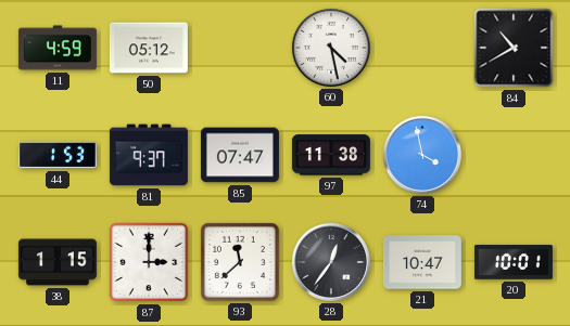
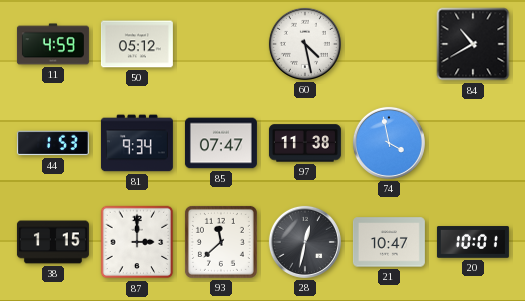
81: 9:37 -> 9:34
28: 12:36 -> 12:32
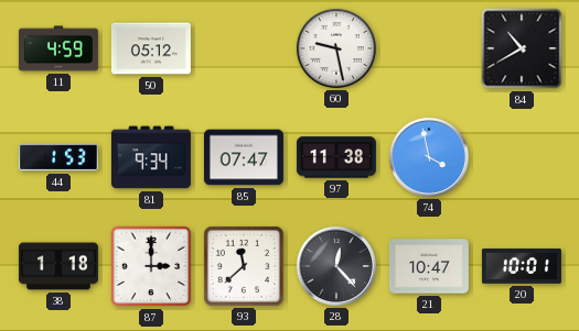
60: 4:28 -> 9:28
38: 1:15 -> 1:18
28: 12:32 -> 12:23
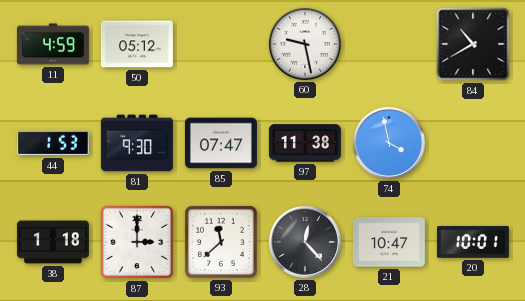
81: 9:34 -> 9:30
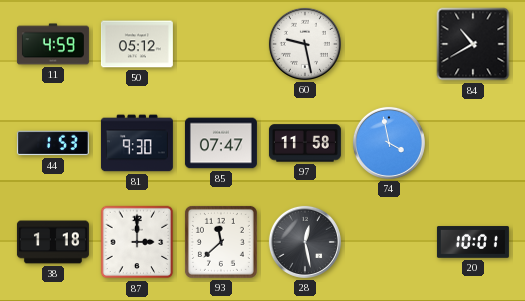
97: 11:38 -> 11:58
28: 12:23 -> 12:28
21: 10:47 -> none
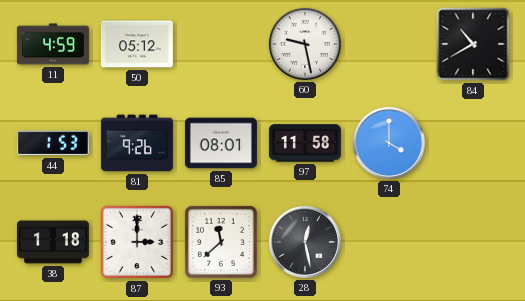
81: 9:30 -> 9:26
85: 07:47 -> 08:01
74: 3:58 -> 4:00
20: 10:01 -> none
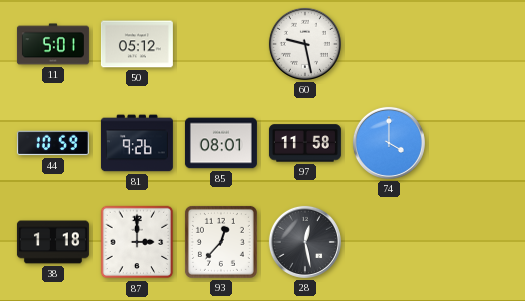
11: 4:59 -> 5:01
84: 10:40 -> none
44: 1:53 -> 10:59
93: 11:38 -> 12:37
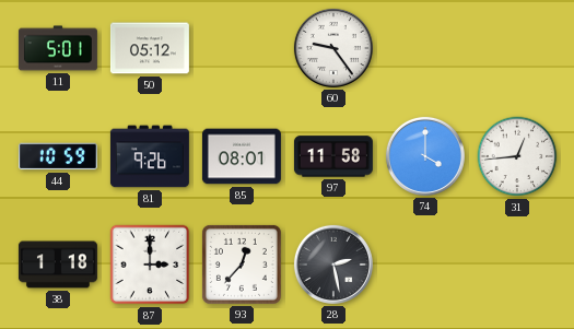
60: 9:28 -> 9:24
31: none -> 12:44
28: 12:28 -> 2:28
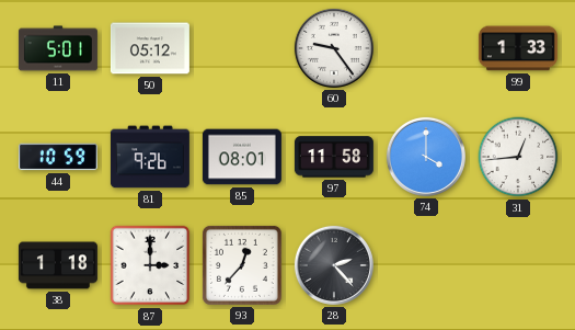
99: none -> 1:33
28: 2:28 -> 2:23
